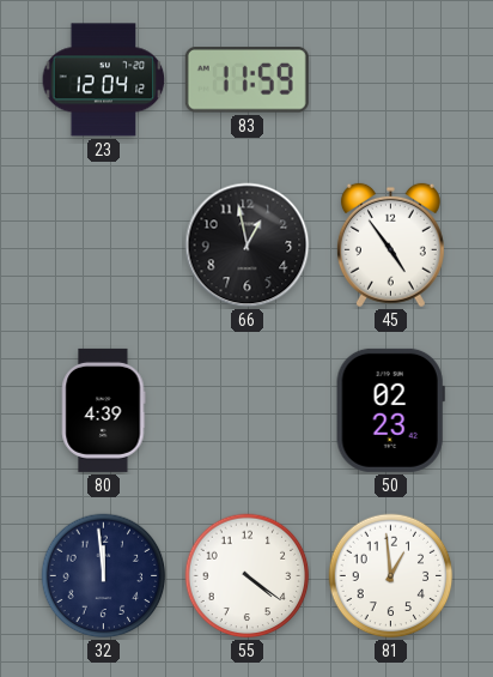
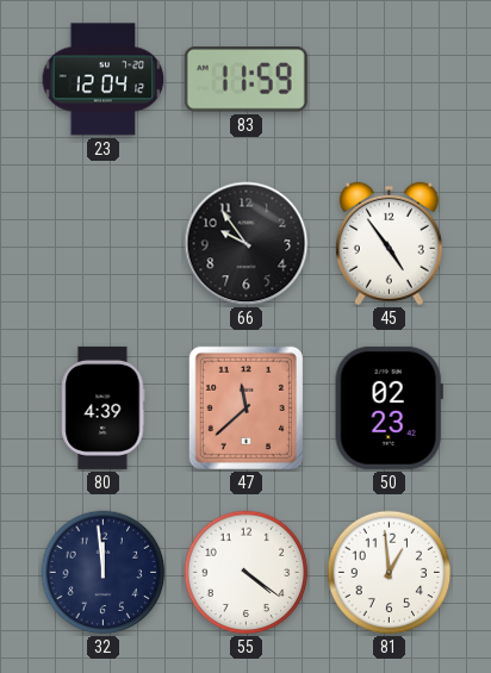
66: 12:58 -> 9:54
47: none -> 11:38
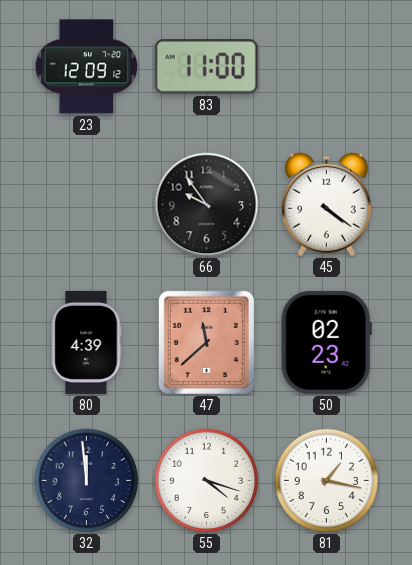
23: 12:04 -> 12:09
83: 11:59 -> 11:00
45: 4:54 -> 4:21
55: 4:21 -> 4:18
81: 12:59 -> 1:17
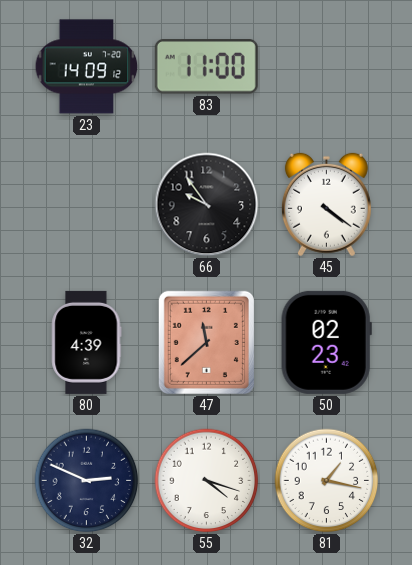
23: 12:09 -> 14:09
32: 11:59 -> 2:49
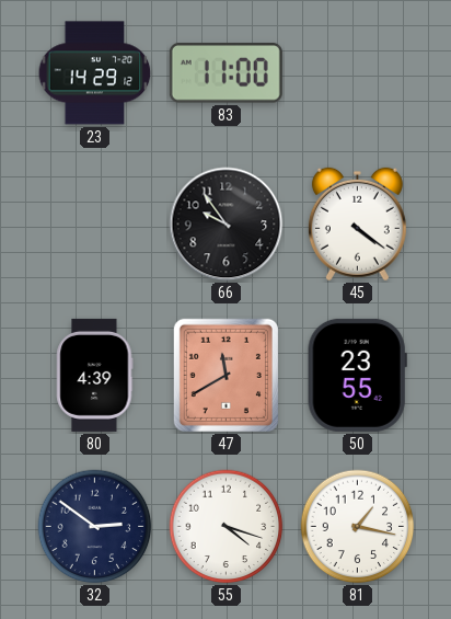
23: 14:09 -> 14:29
47: 11:38 -> 11:40
50: 02:23 -> 23:55
32: 2:49 -> 2:51
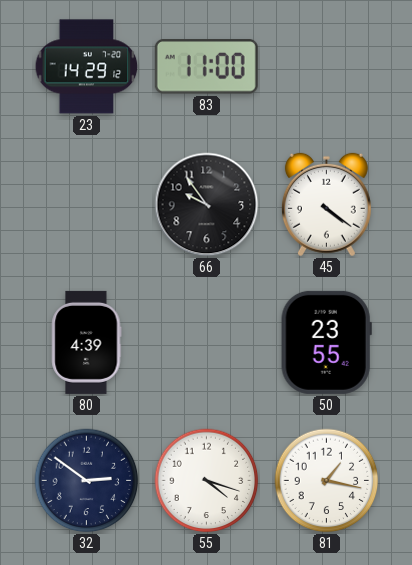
47: 11:40 -> none
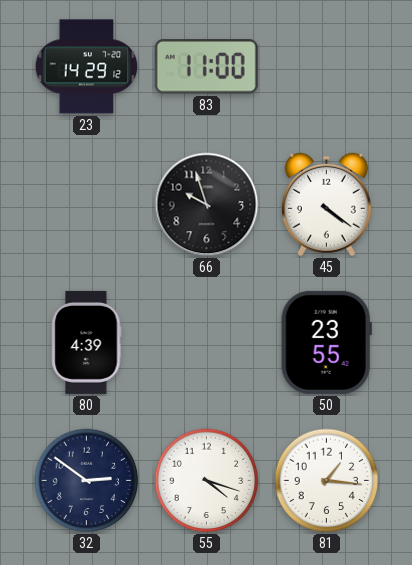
66: 9:54 -> 9:57
81: 1:17 -> 1:16
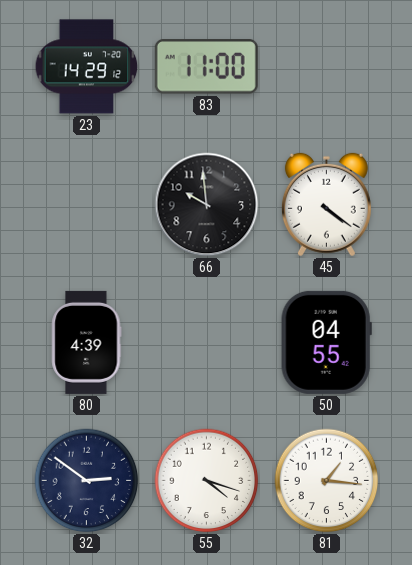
66: 9:57 -> 9:59
50: 23:55 -> 04:55
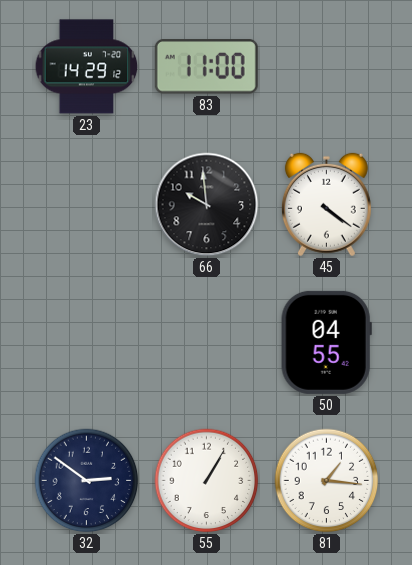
80: 4:39 -> none
55: 4:18 -> 1:05
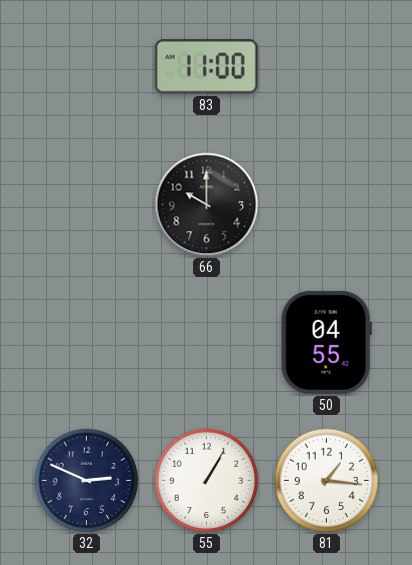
23: 14:29 -> none
66: 9:59 -> 10:00
45: 4:21 -> none
32: 2:51 -> 2:49
